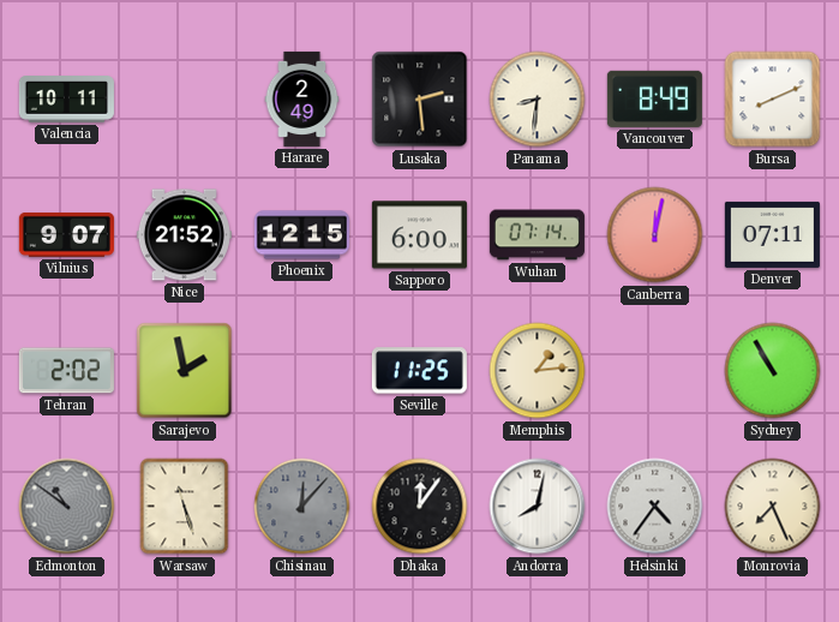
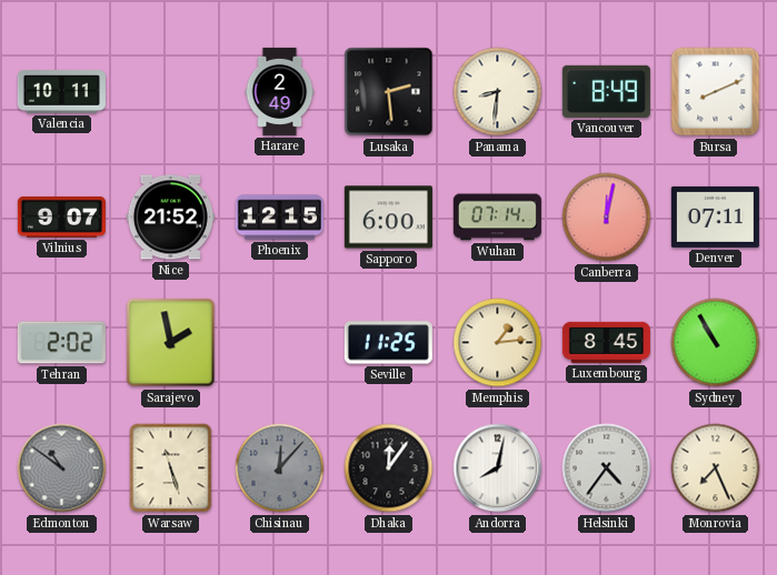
Luxembourg: none -> 8:45
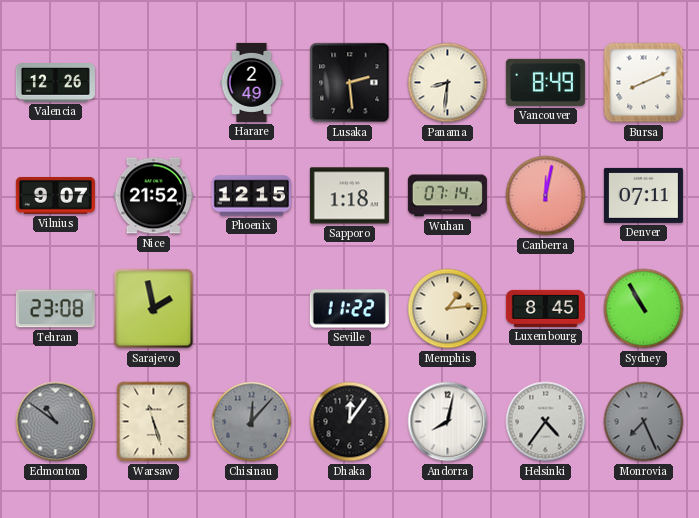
Valencia: 10:11 -> 12:26
Sapporo: 6:00 -> 1:18
Tehran: 2:02 -> 23:08
Seville: 11:25 -> 11:22
Monrovia dial: cream -> grey
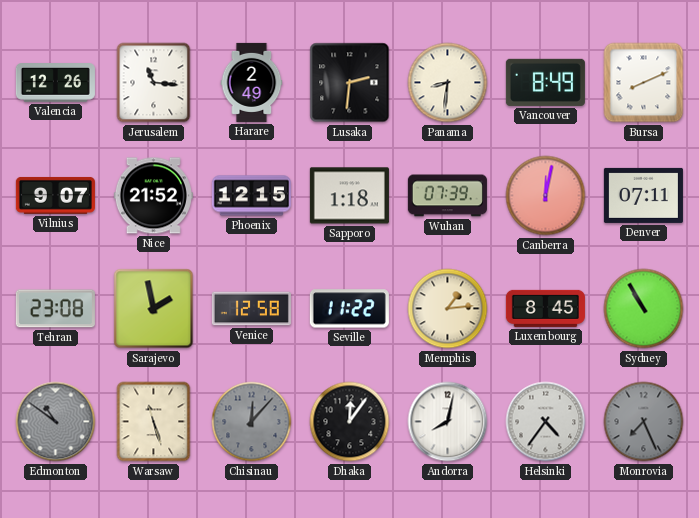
Jerusalem: none -> 11:16
Lusaka: 2:29 -> 2:31
Wuhan: 07:14 -> 07:39
Venice: none -> 12:58
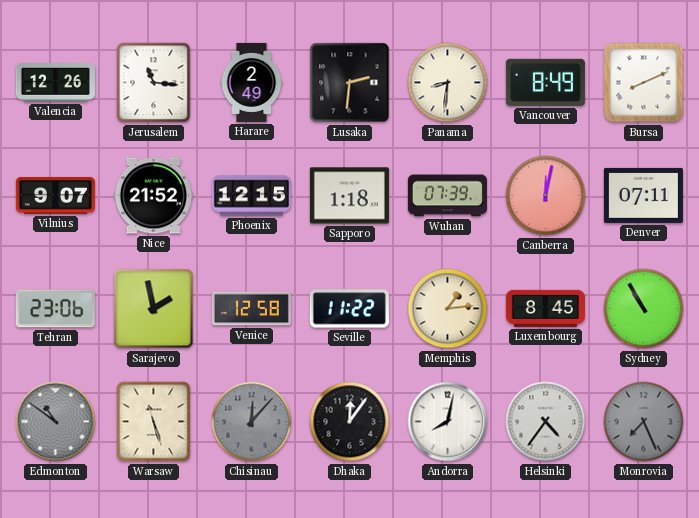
Tehran: 23:08 -> 23:06
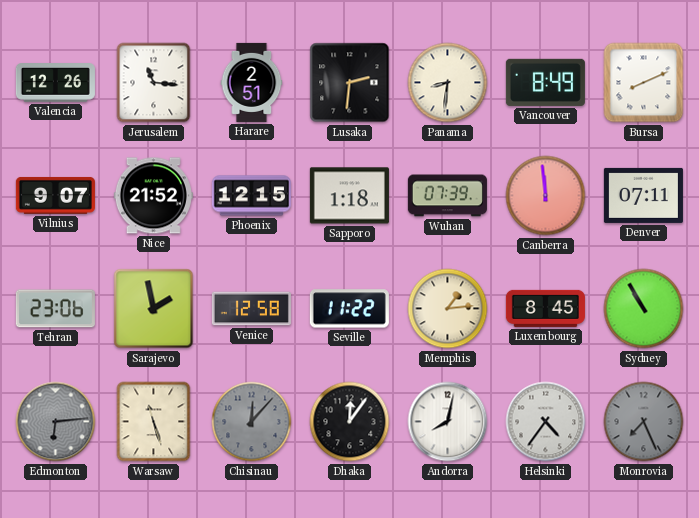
Harare: 2:49 -> 2:51
Canberra: 12:02 -> 11:59
Edmonton: 10:51 -> 6:14
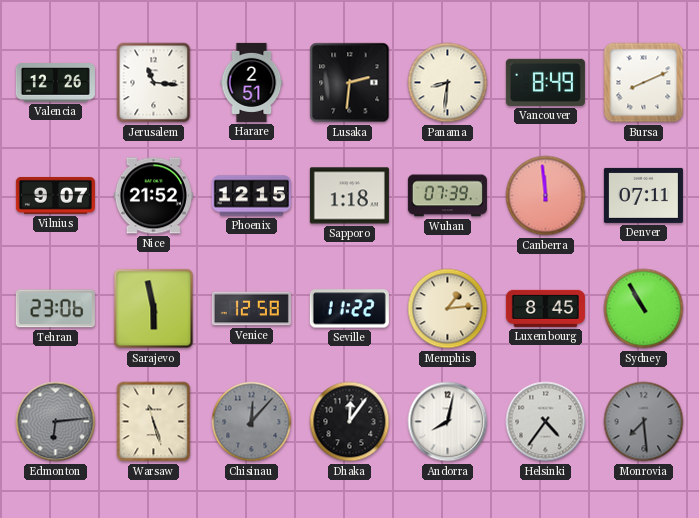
Sarajevo: 1:58 -> 5:58
Monrovia: 7:26 -> 7:29
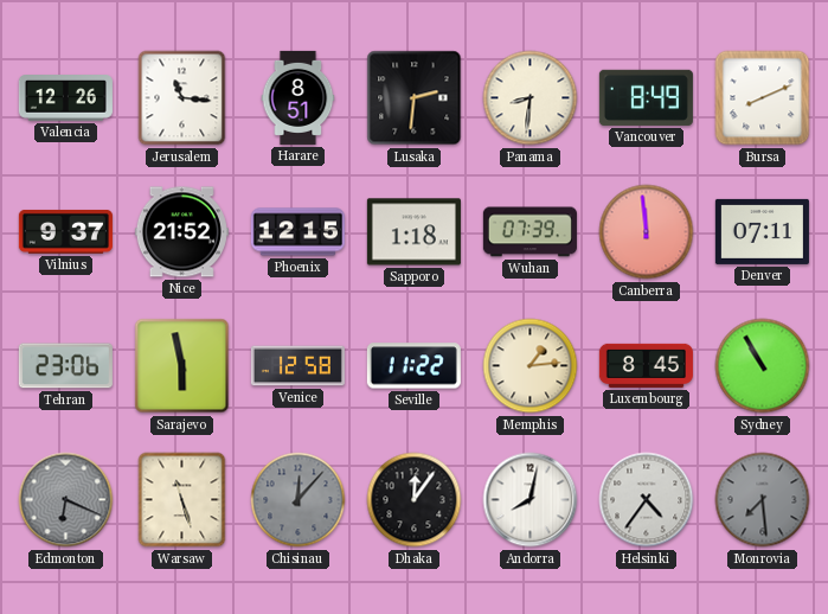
Harare: 2:51 -> 8:51
Vilnius: 9:07 -> 9:37
Edmonton: 6:14 -> 6:19
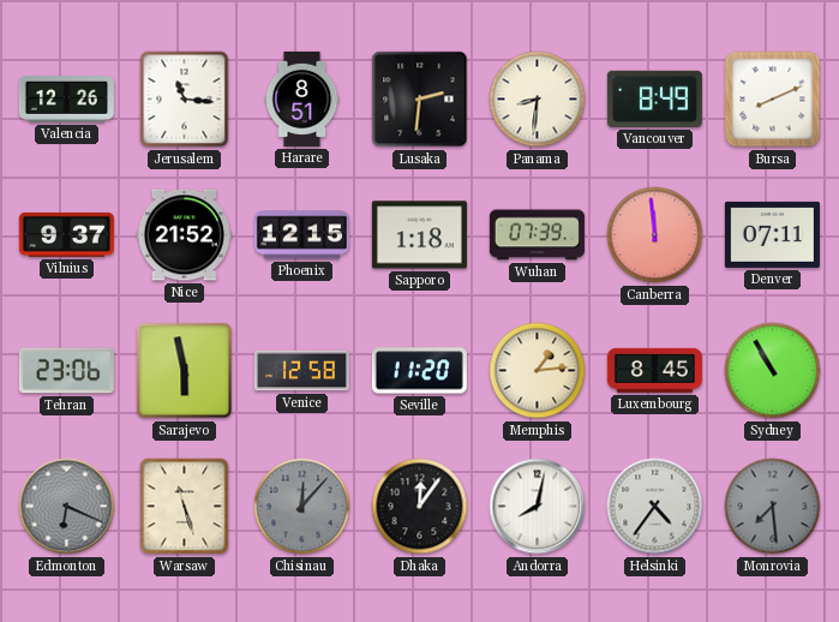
Seville: 11:22 -> 11:20
